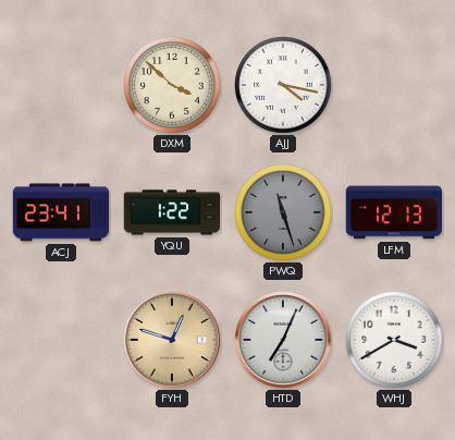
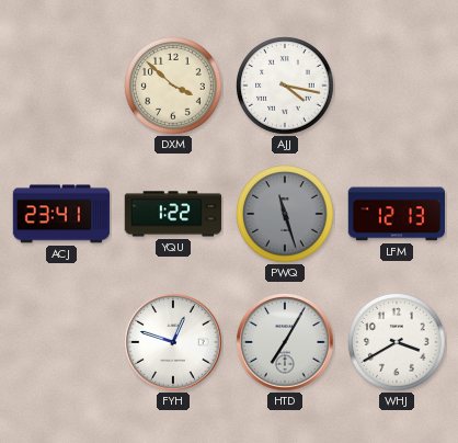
FYH dial: champagne -> white
HTD: 7:04 -> 7:05
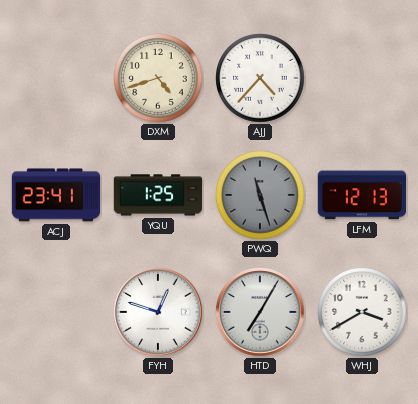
DXM: 3:52 -> 4:42
AJJ: 4:17 -> 4:37
YQU: 1:22 -> 1:25
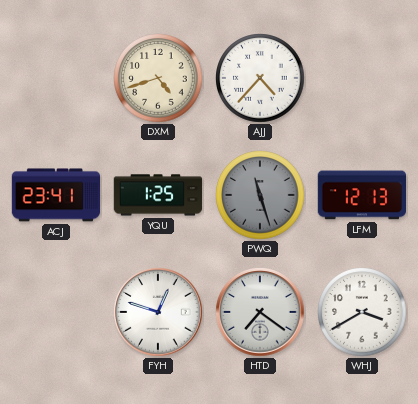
HTD: 7:05 -> 7:21
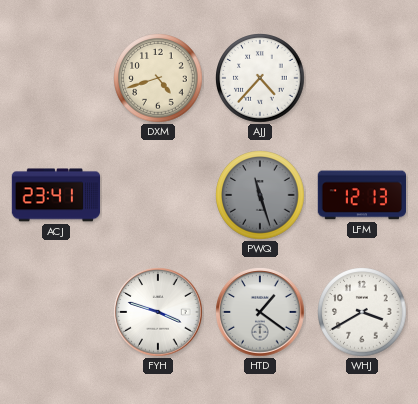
YQU: 1:25 -> none
FYH: 12:48 -> 3:48
HTD: 7:21 -> 1:21
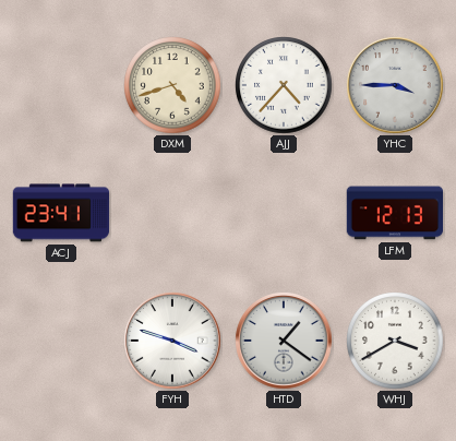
YHC: none -> 3:45
PWQ: 11:27 -> none
